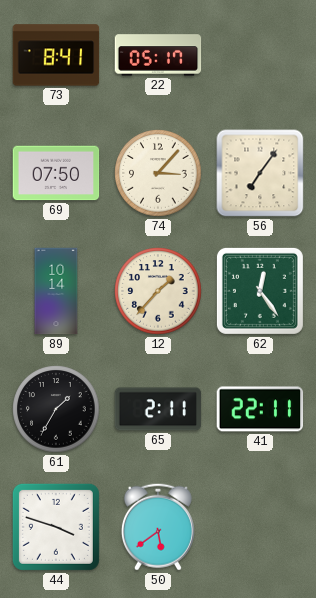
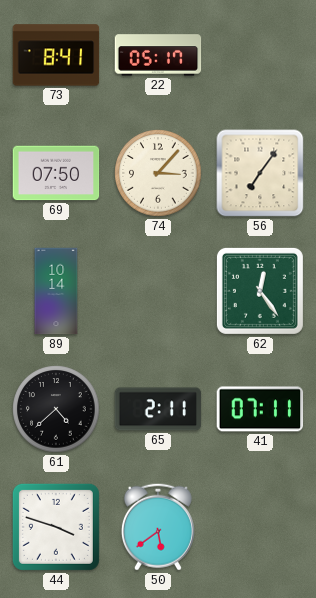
12: 1:37 -> none
61: 1:35 -> 4:38
41: 22:11 -> 07:11
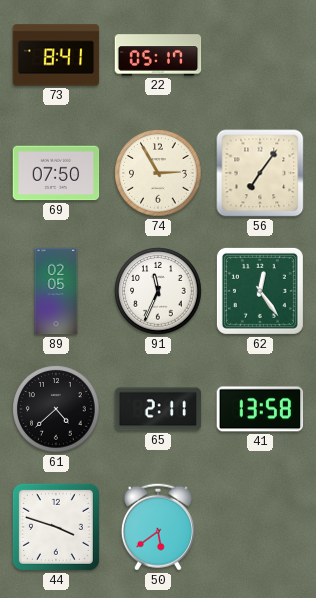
74: 3:07 -> 2:55
89: 10:14 -> 02:05
91: none -> 11:34
41: 07:11 -> 13:58
